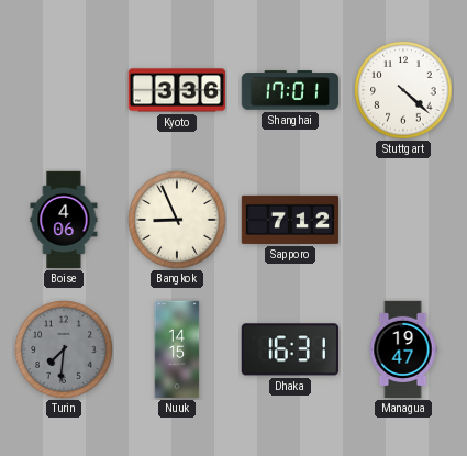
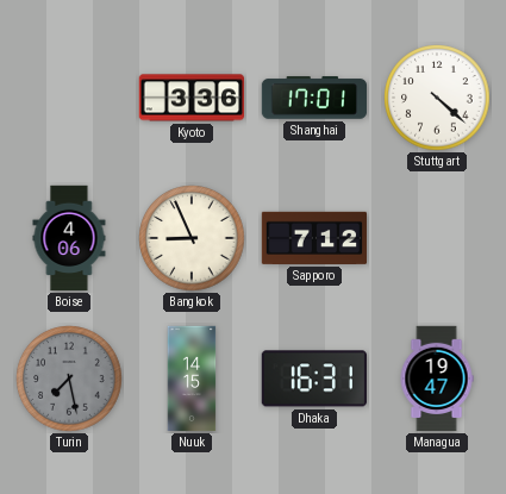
Turin: 7:31 -> 7:28
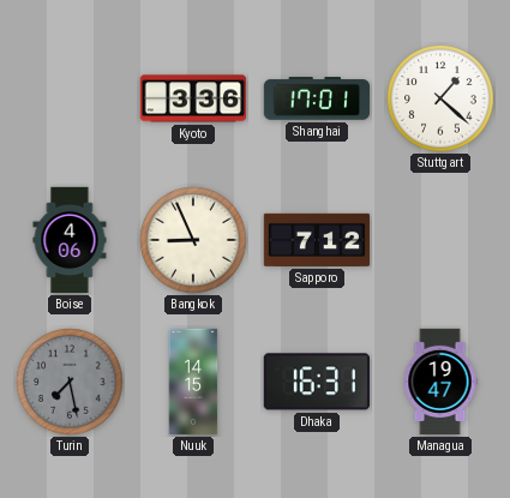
Stuttgart: 4:22 -> 1:22
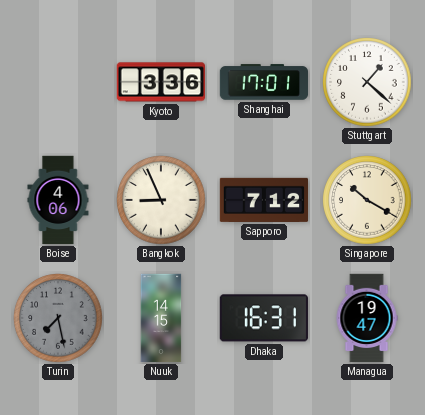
Singapore: none -> 10:20
